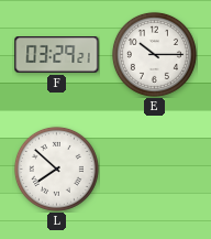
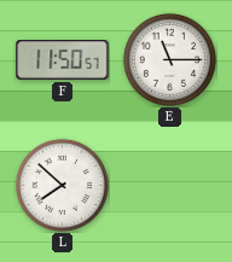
F: 03:29 -> 11:50
E: 10:15 -> 11:15
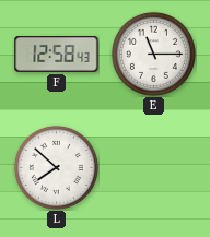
F: 11:50 -> 12:58
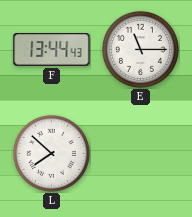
F: 12:58 -> 13:44
